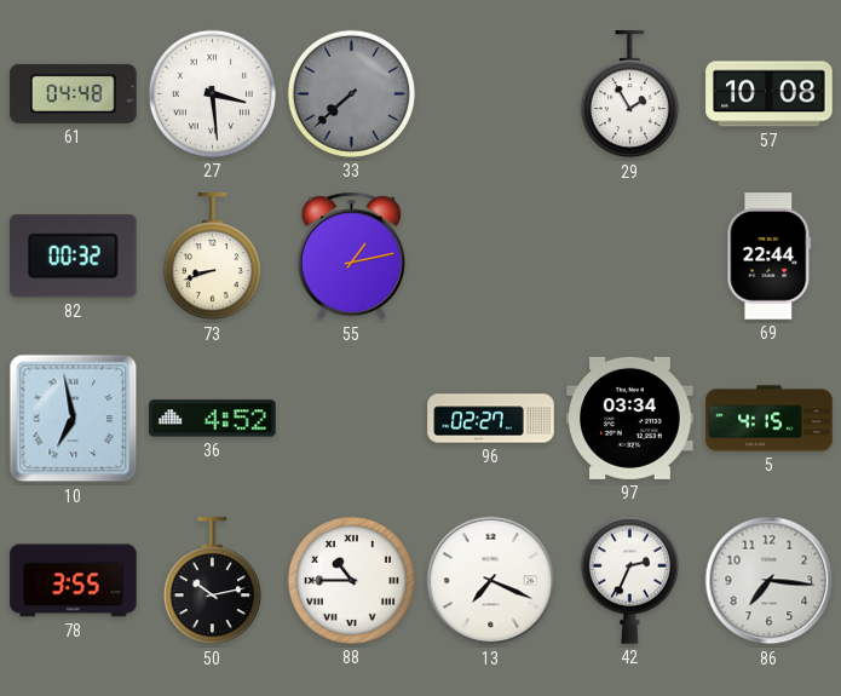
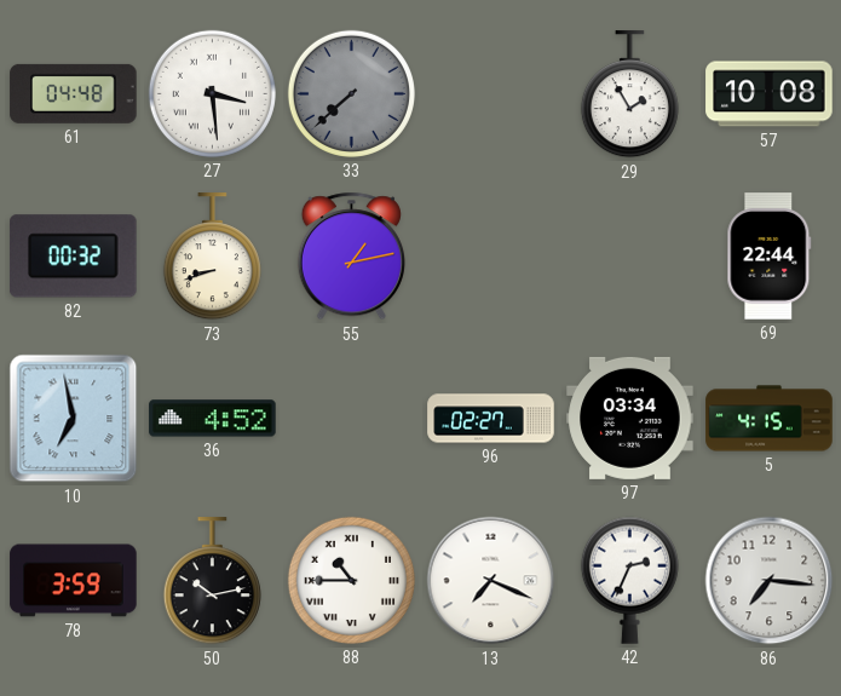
78: 3:55 -> 3:59
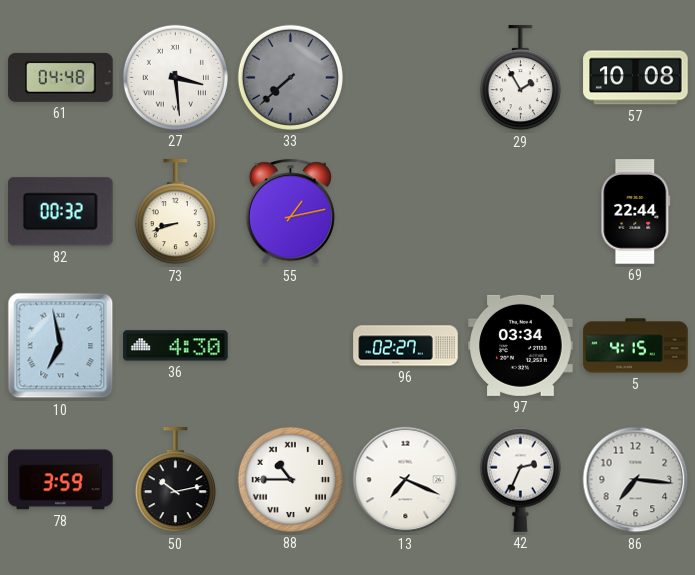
36: 4:52 -> 4:30
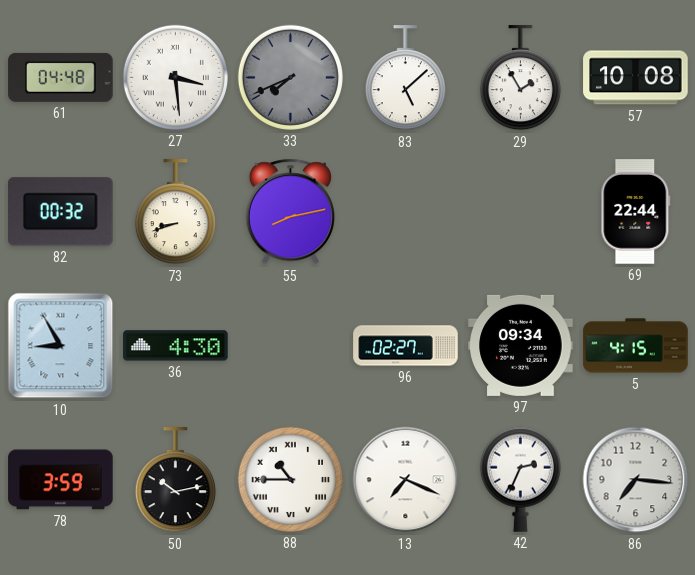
33: 7:38 -> 7:41
83: none -> 5:08
55: 1:13 -> 8:13
10: 6:58 -> 8:55
97: 03:34 -> 09:34
